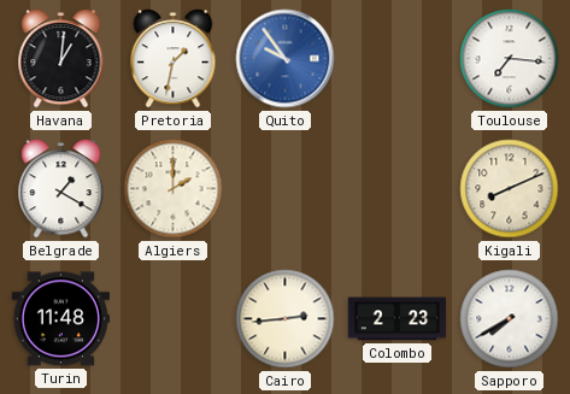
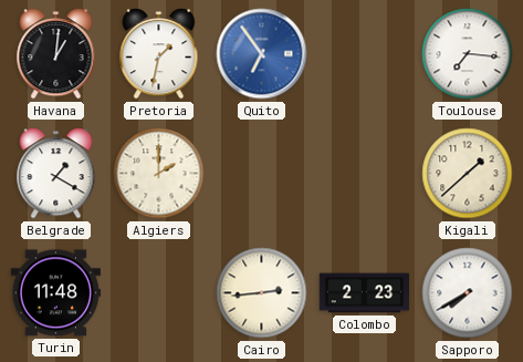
Quito: 9:54 -> 6:54
Kigali: 8:11 -> 1:38
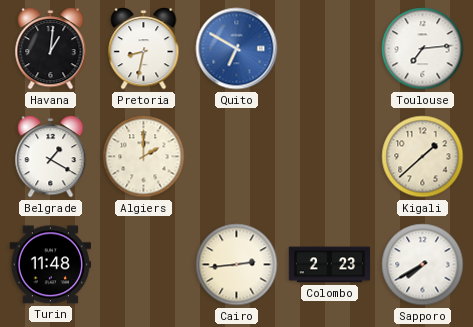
Pretoria: 1:32 -> 8:32
Quito: 6:54 -> 6:50
Toulouse: 7:16 -> 7:14
